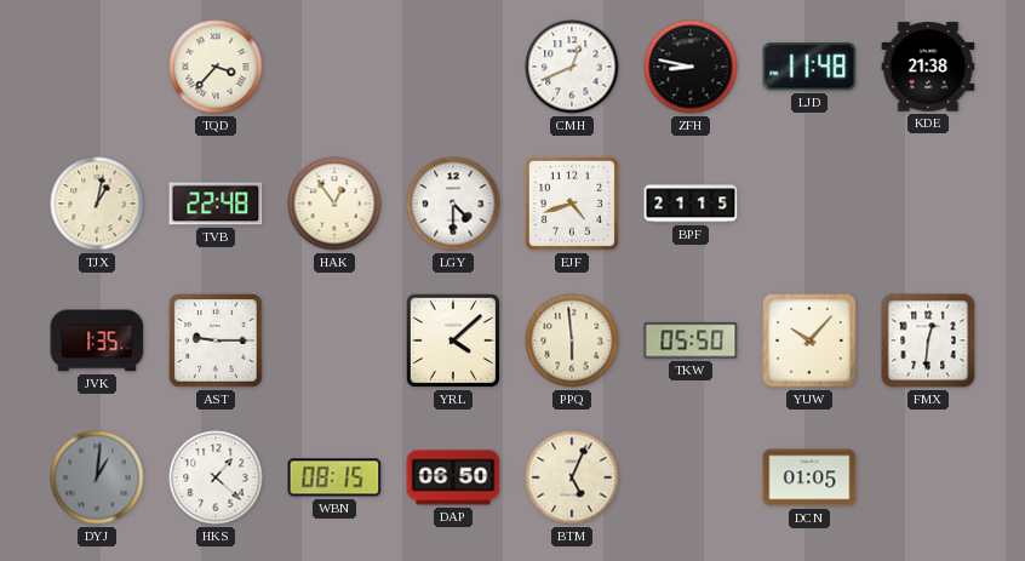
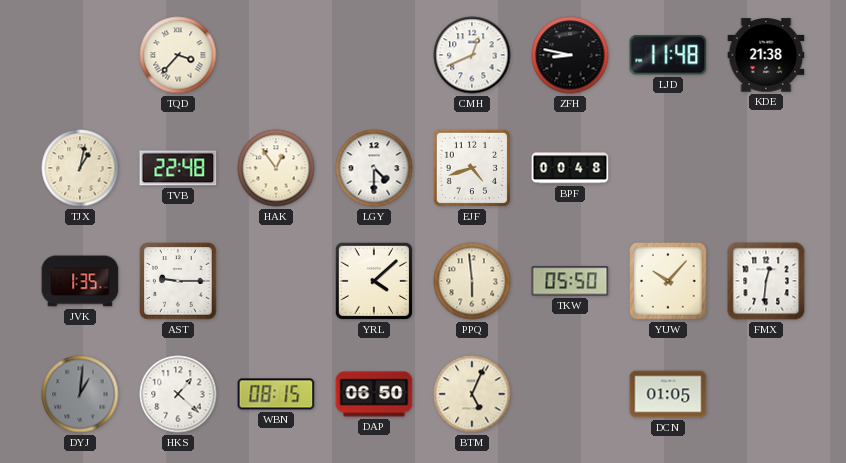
BPF: 21:15 -> 00:48
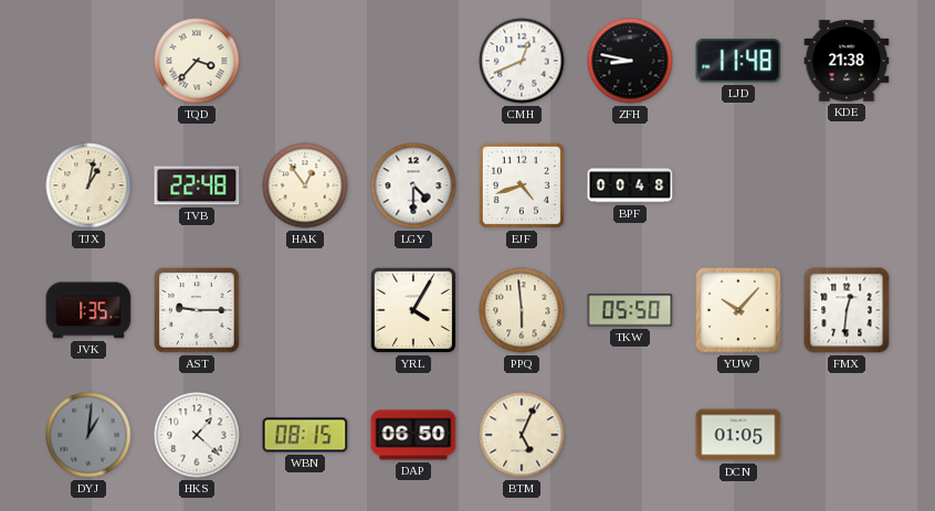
YRL: 4:08 -> 4:05
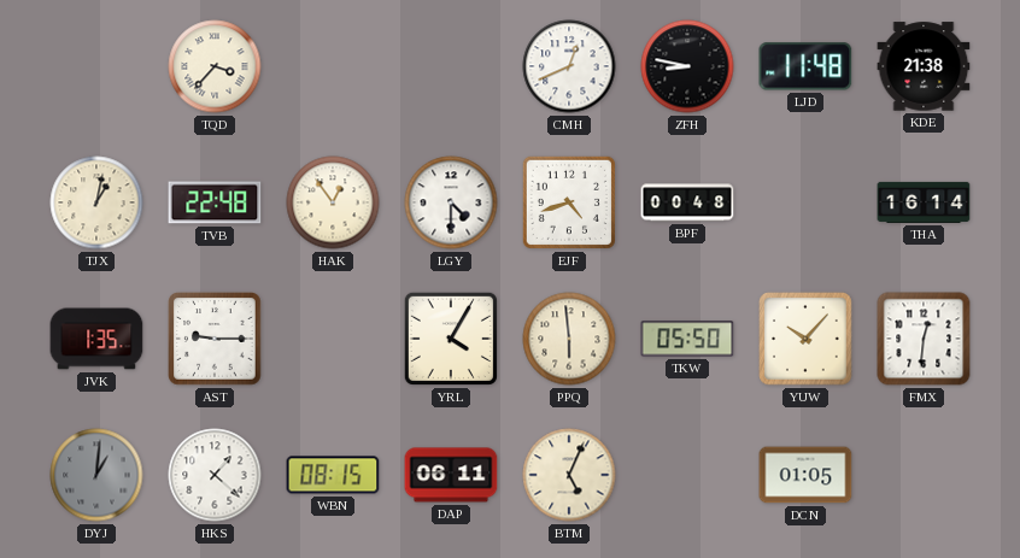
THA: none -> 16:14
DAP: 06:50 -> 06:11
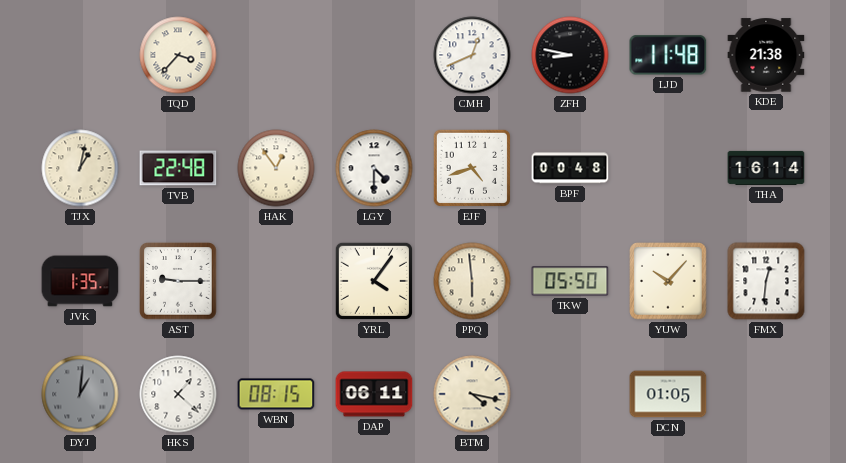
YRL: 4:05 -> 4:06
BTM: 5:04 -> 4:17
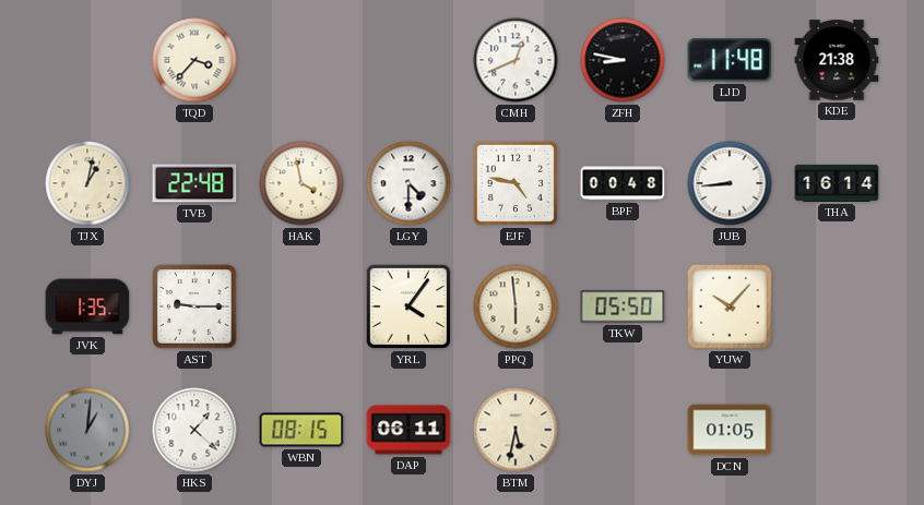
HAK: 12:54 -> 3:58
EJF: 4:42 -> 4:47
JUB: none -> 8:44
FMX: 12:31 -> none
BTM: 4:17 -> 5:32
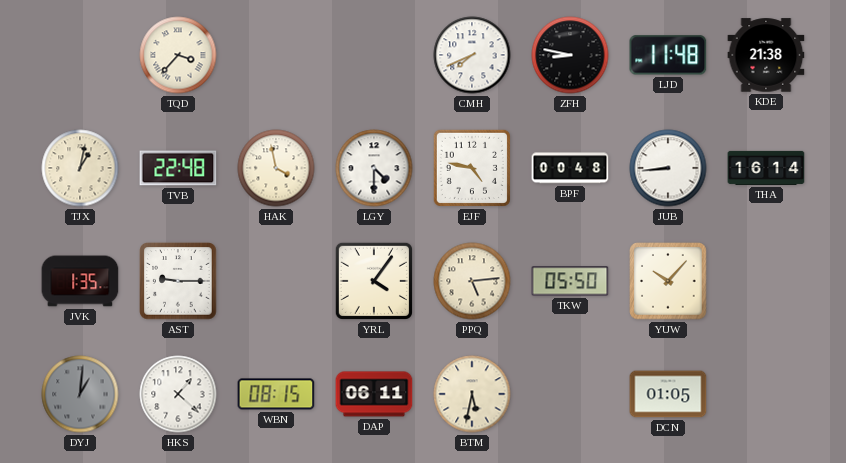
CMH: 12:41 -> 7:41
PPQ: 5:59 -> 5:14
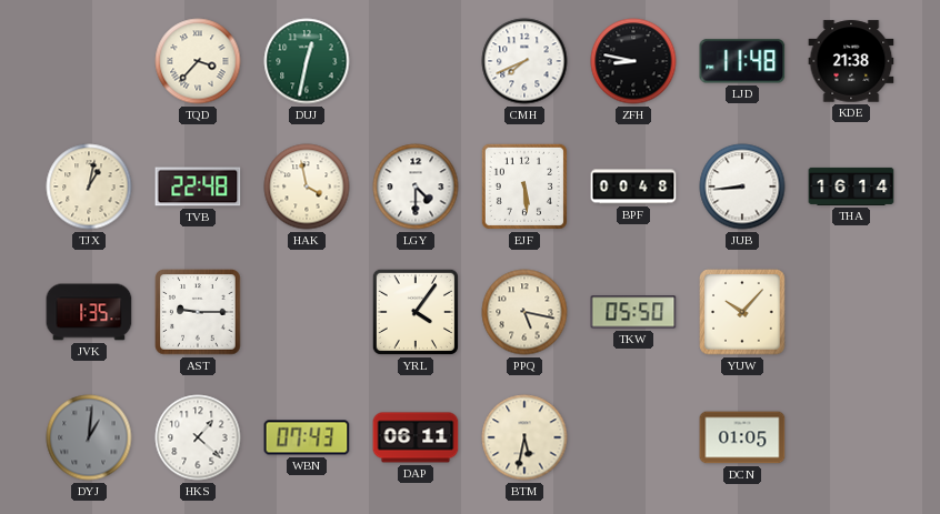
DUJ: none -> 12:32
EJF: 4:47 -> 5:29
PPQ: 5:14 -> 5:17
WBN: 08:15 -> 07:43
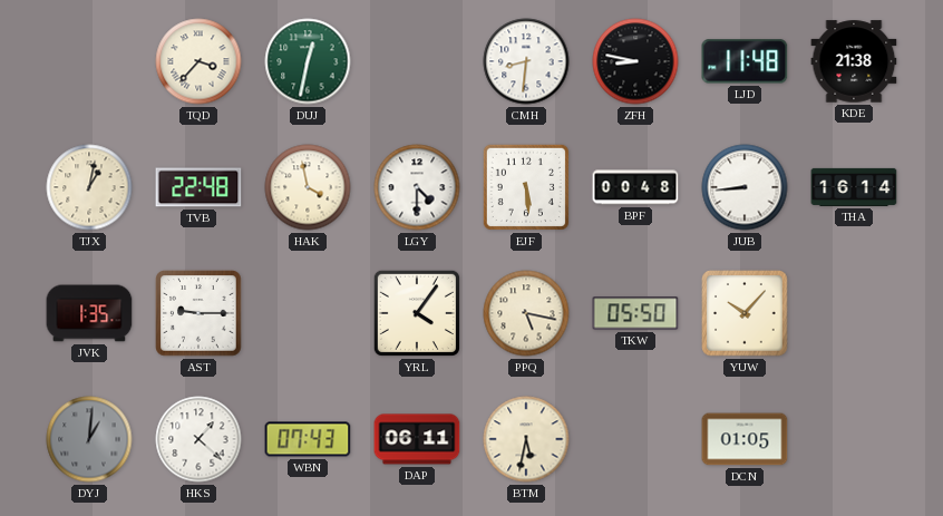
CMH: 7:41 -> 8:31
